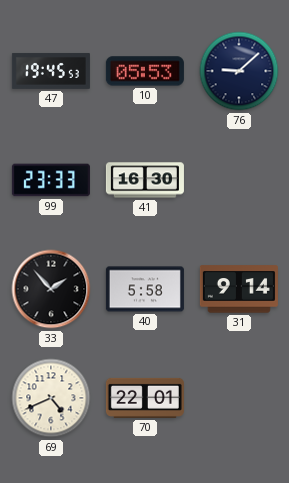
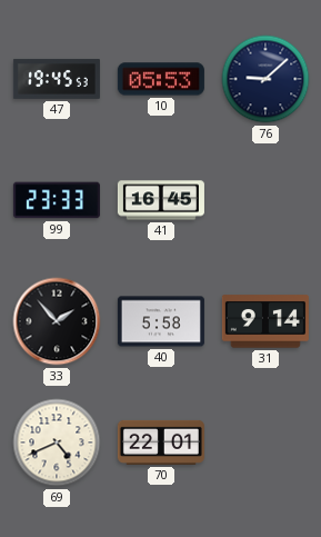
41: 16:30 -> 16:45
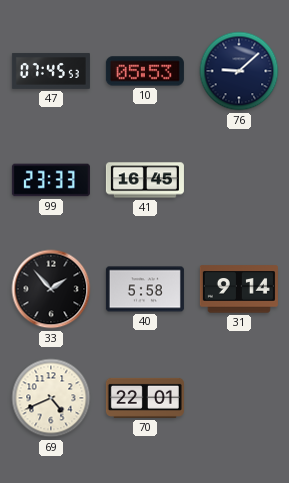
47: 19:45 -> 07:45
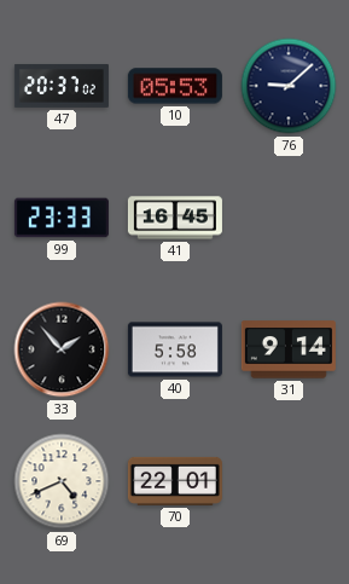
47: 07:45 -> 20:37
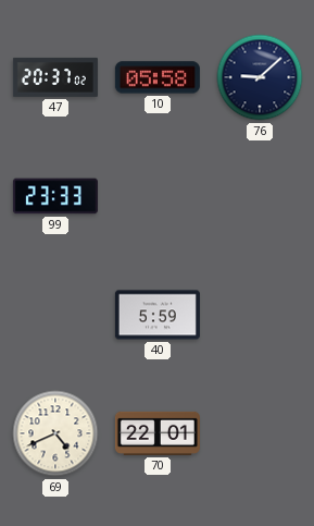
10: 05:53 -> 05:58
41: 16:45 -> none
33: 1:53 -> none
40: 5:58 -> 5:59
31: 9:14 -> none
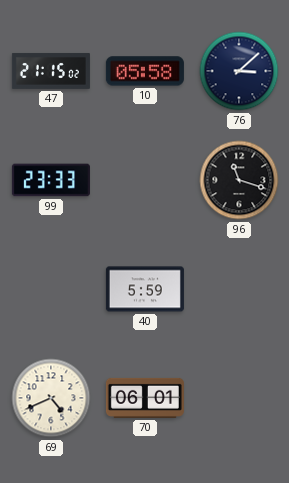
47: 20:37 -> 21:15
76: 9:08 -> 3:08
96: none -> 11:18
70: 22:01 -> 06:01
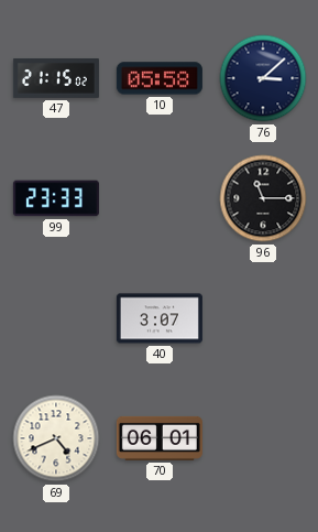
96: 11:18 -> 11:15
40: 5:59 -> 3:07
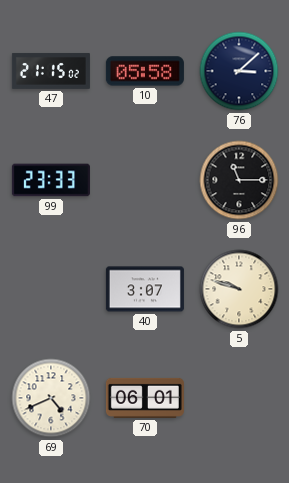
5: none -> 9:48
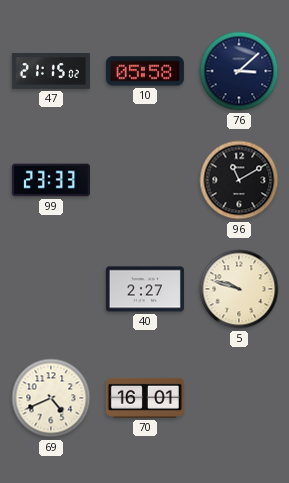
96: 11:15 -> 11:10
40: 3:07 -> 2:27
70: 06:01 -> 16:01
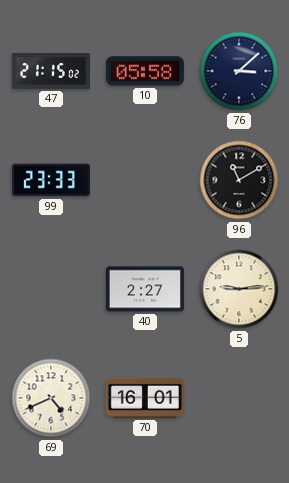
5: 9:48 -> 9:14
